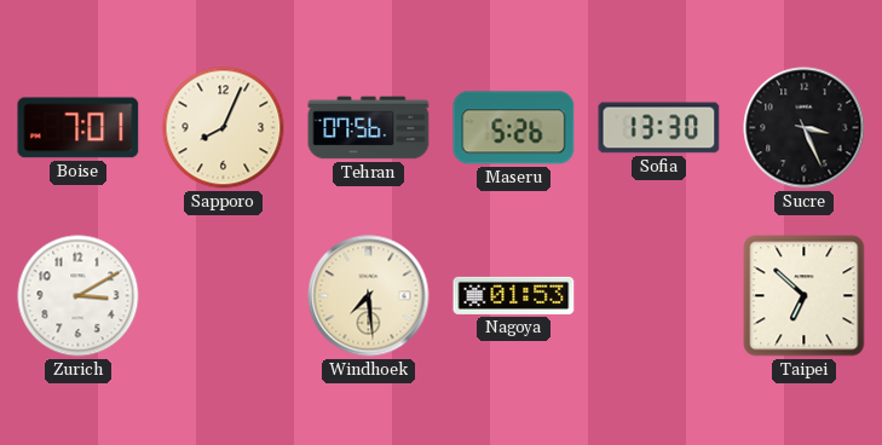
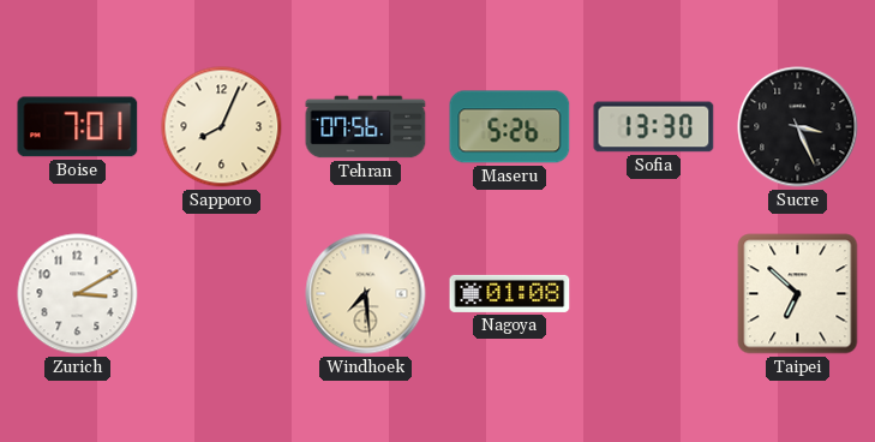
Nagoya: 01:53 -> 01:08
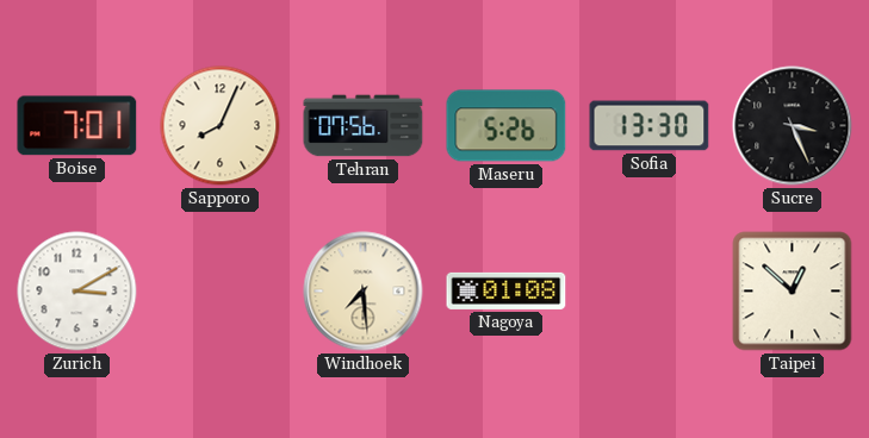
Taipei: 6:52 -> 12:52
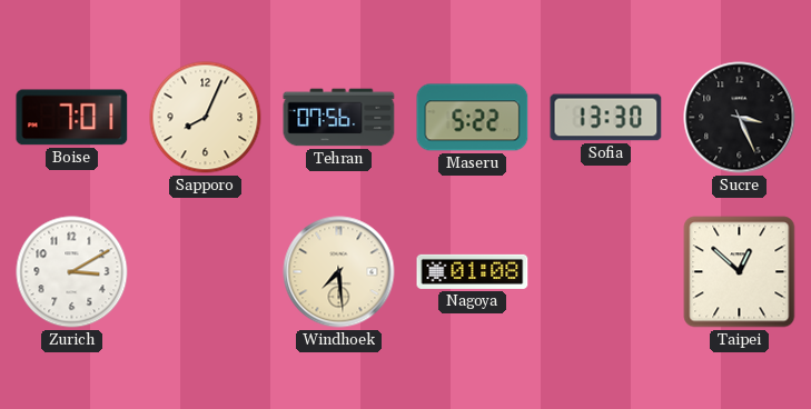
Maseru: 5:26 -> 5:22
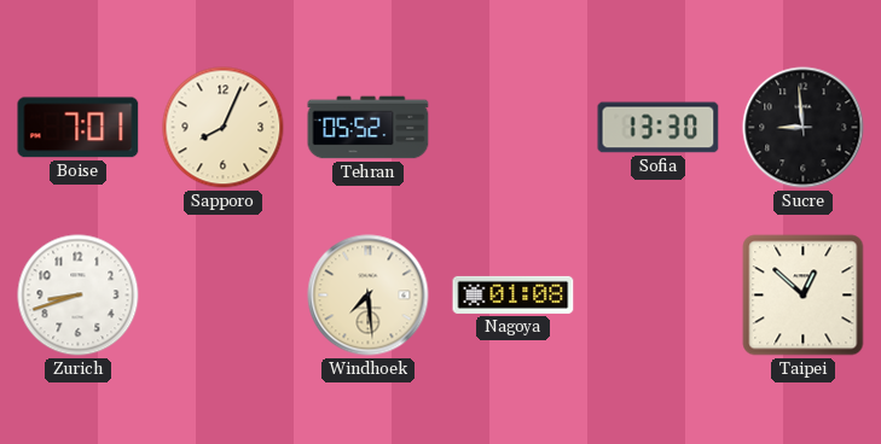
Tehran: 07:56 -> 05:52
Maseru: 5:22 -> none
Sucre: 3:26 -> 8:59
Zurich: 3:10 -> 8:42
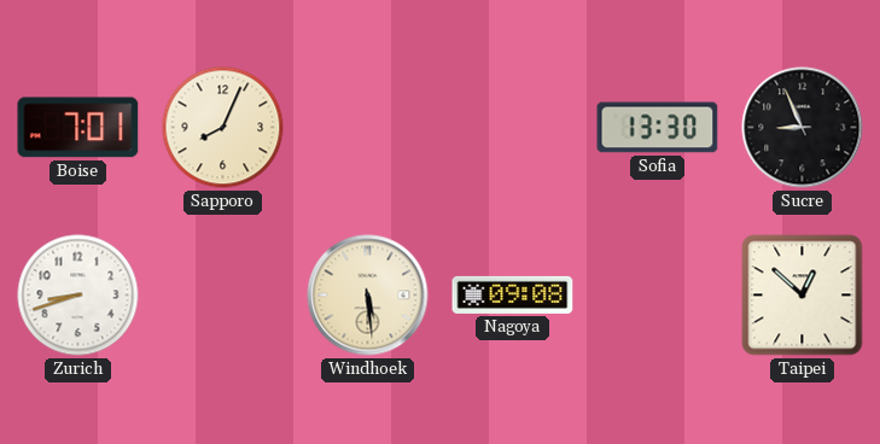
Tehran: 05:52 -> none
Sucre: 8:59 -> 8:56
Windhoek: 7:29 -> 5:29
Nagoya: 01:08 -> 09:08
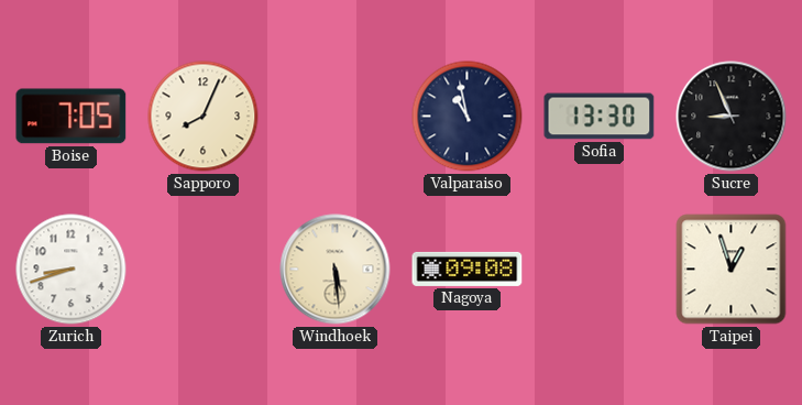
Boise: 7:01 -> 7:05
Valparaiso: none -> 10:58
Taipei: 12:52 -> 12:57
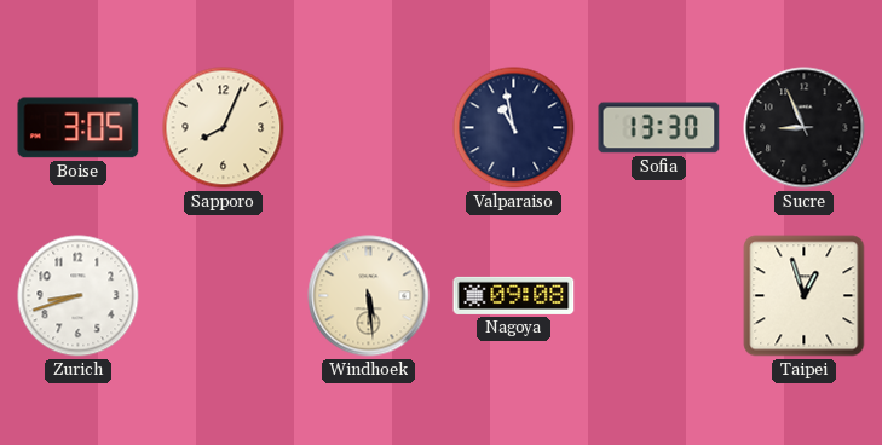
Boise: 7:05 -> 3:05
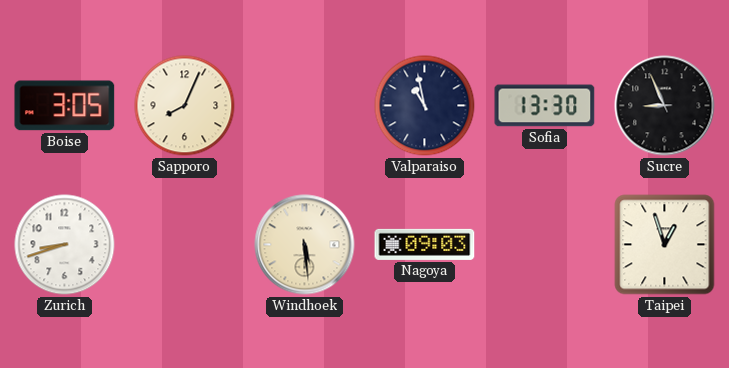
Nagoya: 09:08 -> 09:03
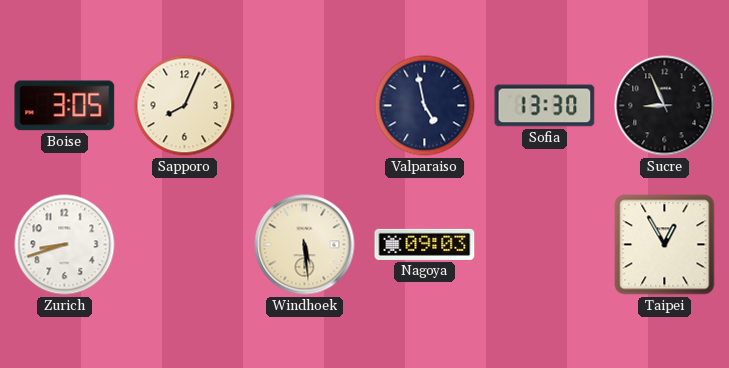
Valparaiso: 10:58 -> 4:58
Taipei: 12:57 -> 12:55
